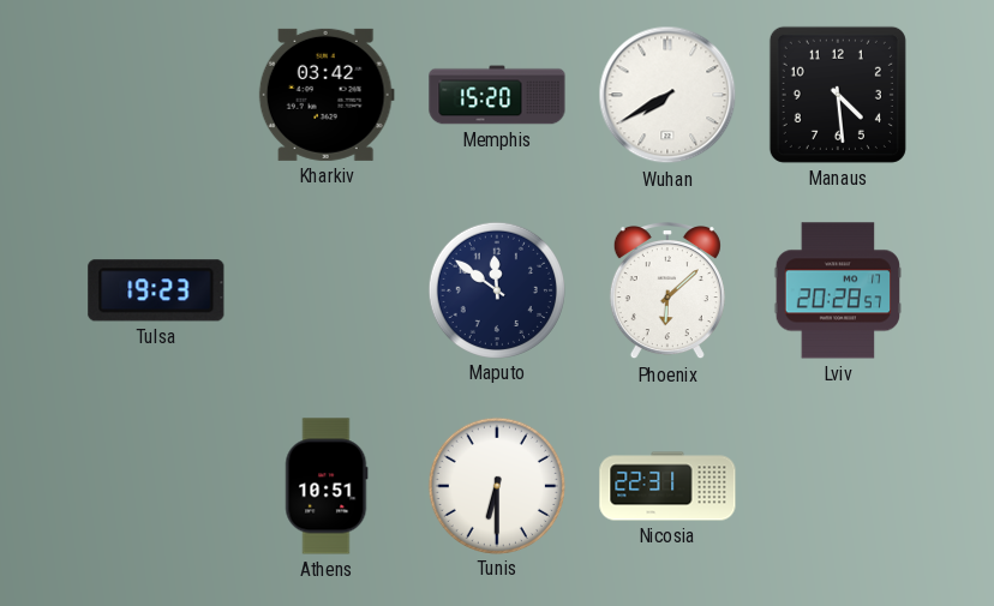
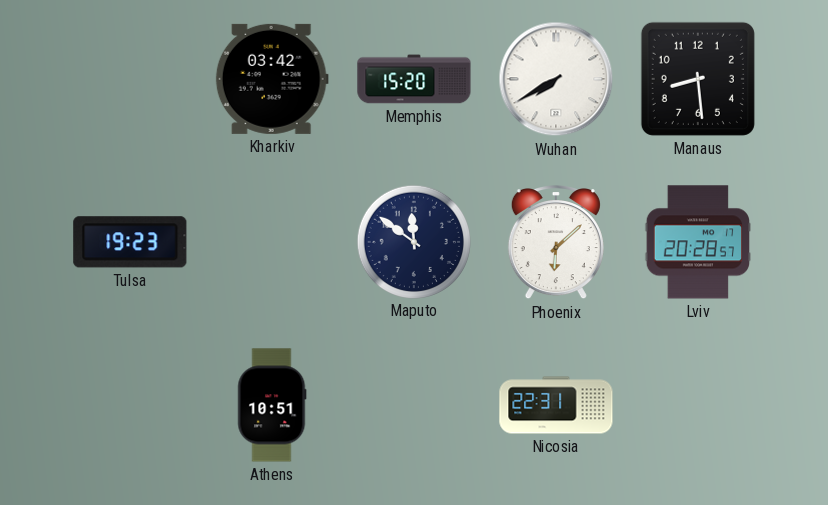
Manaus: 4:29 -> 8:29
Tunis: 6:30 -> none
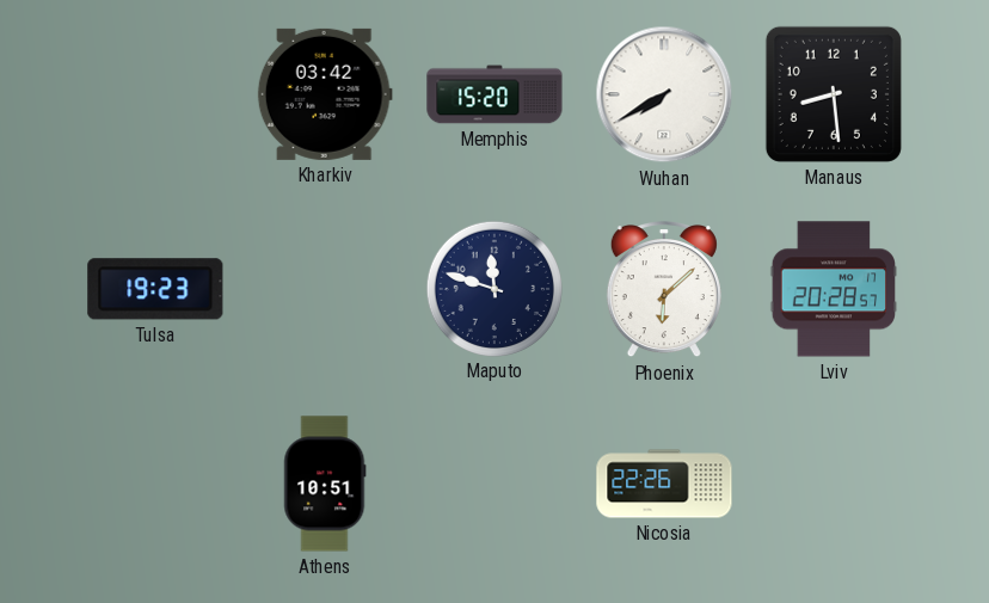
Maputo: 11:51 -> 11:48
Nicosia: 22:31 -> 22:26
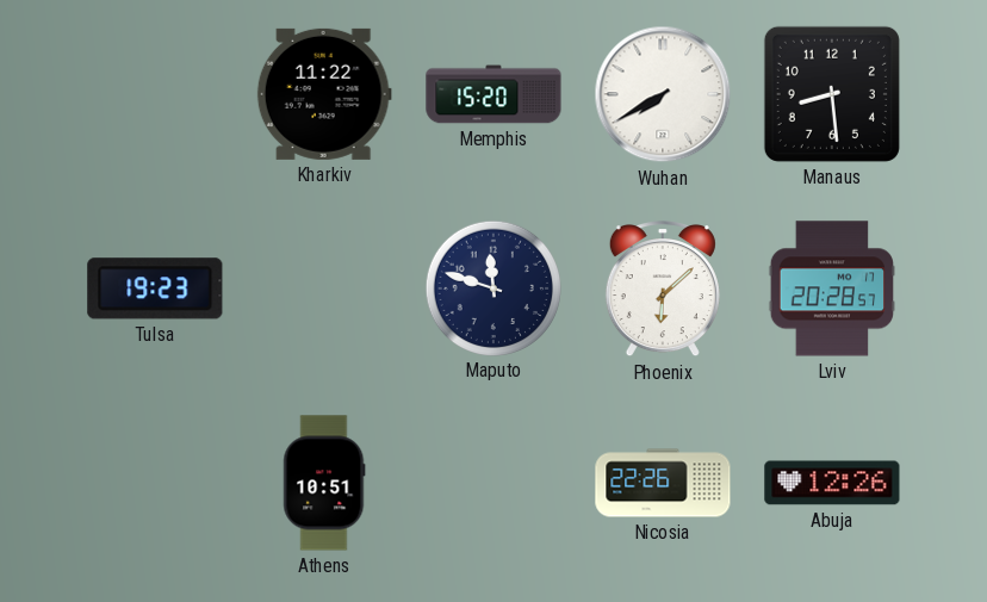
Kharkiv: 03:42 -> 11:22
Abuja: none -> 12:26
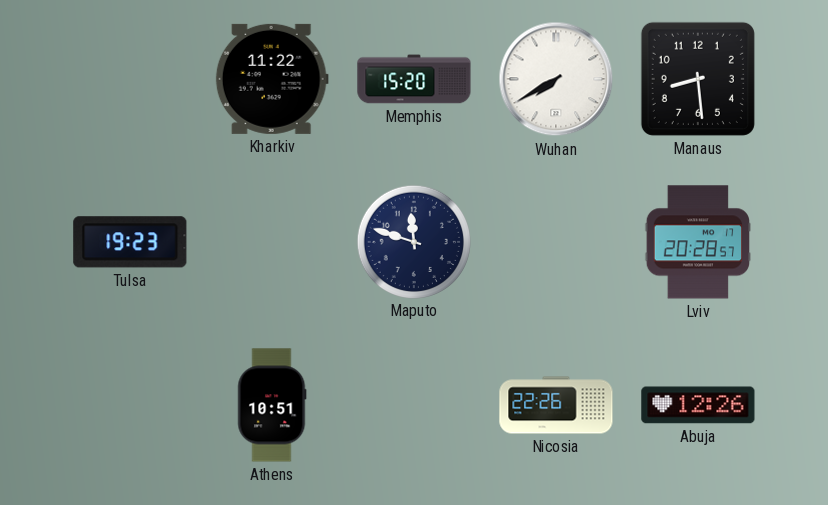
Phoenix: 6:08 -> none
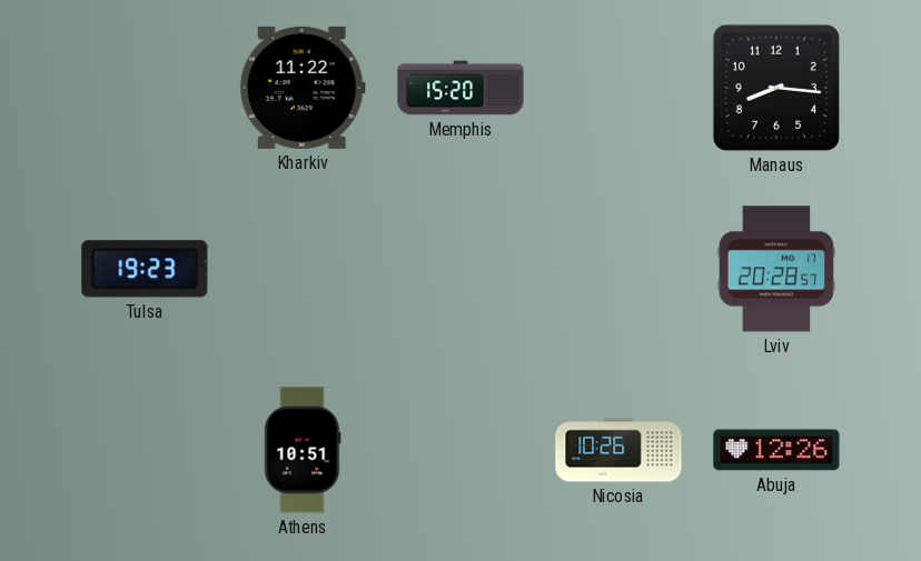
Wuhan: 7:40 -> none
Manaus: 8:29 -> 8:16
Maputo: 11:48 -> none
Nicosia: 22:26 -> 10:26
